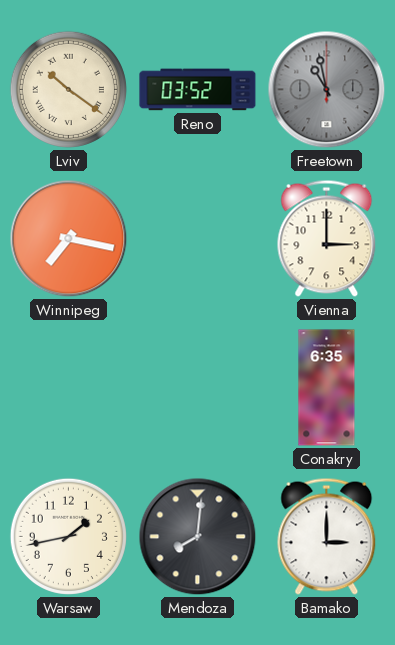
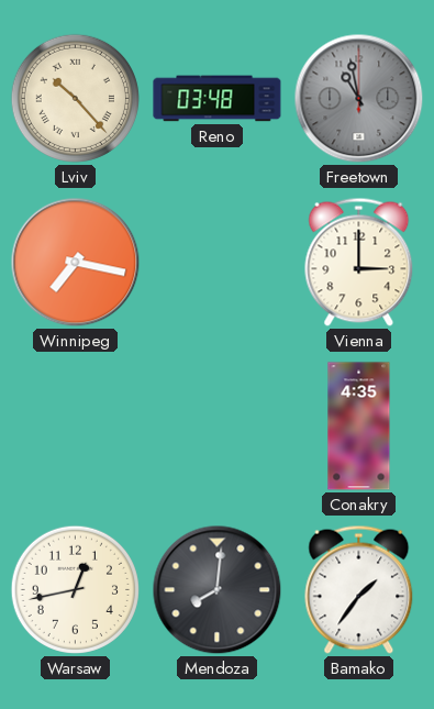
Lviv: 10:21 -> 10:23
Reno: 03:52 -> 03:48
Conakry: 6:35 -> 4:35
Warsaw: 1:43 -> 12:43
Bamako: 3:00 -> 1:36
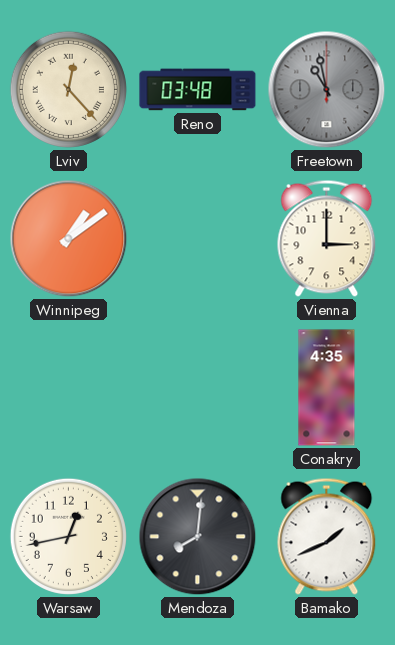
Lviv: 10:23 -> 12:23
Winnipeg: 7:17 -> 1:09
Bamako: 1:36 -> 1:41
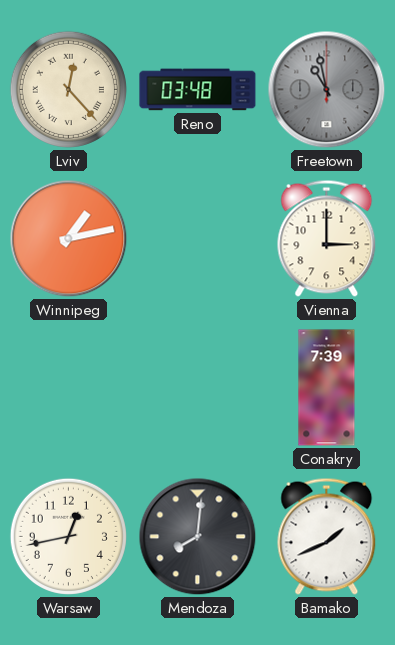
Winnipeg: 1:09 -> 1:13
Conakry: 4:35 -> 7:39
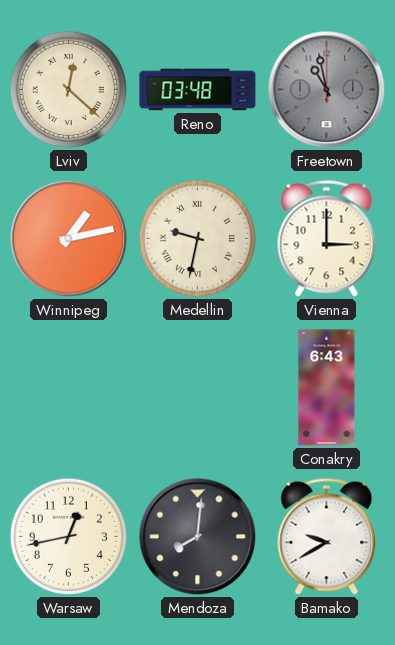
Lviv: 12:23 -> 12:22
Medellin: none -> 9:32
Conakry: 7:39 -> 6:43
Bamako: 1:41 -> 9:40
